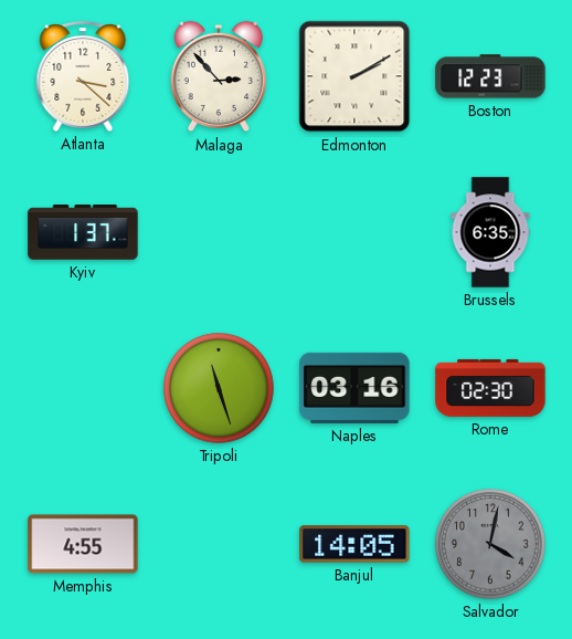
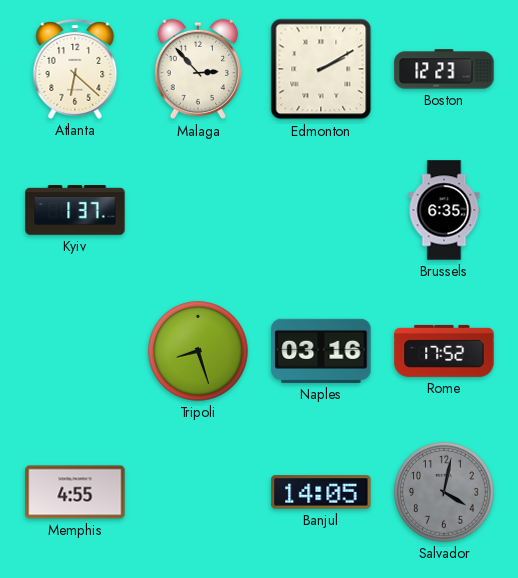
Atlanta: 3:22 -> 6:22
Tripoli: 11:27 -> 8:27
Rome: 02:30 -> 17:52
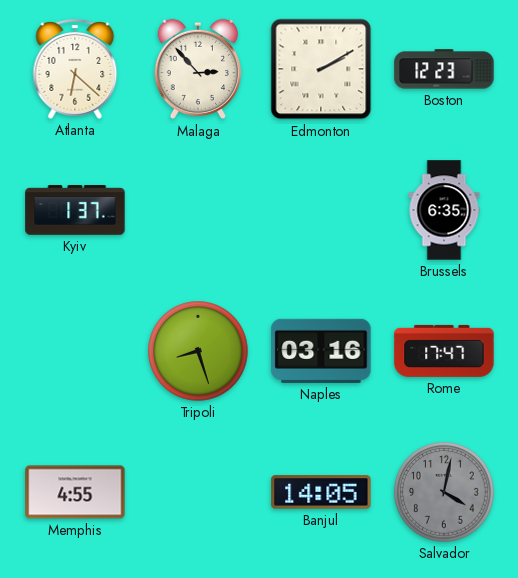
Rome: 17:52 -> 17:47
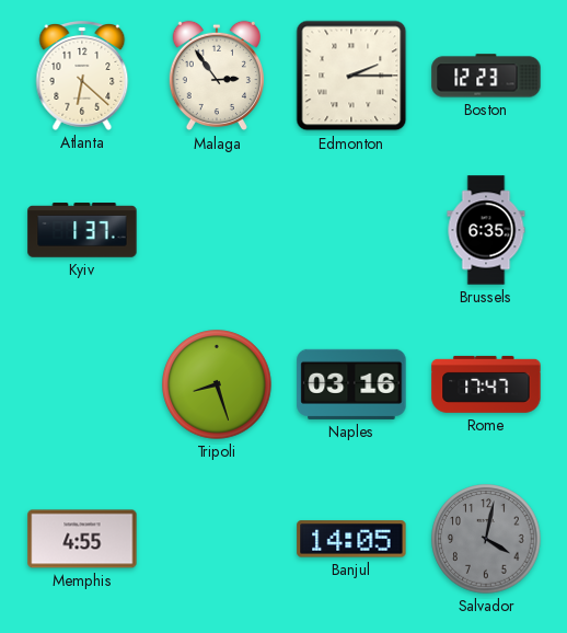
Malaga: 2:53 -> 2:54
Edmonton: 2:10 -> 2:15
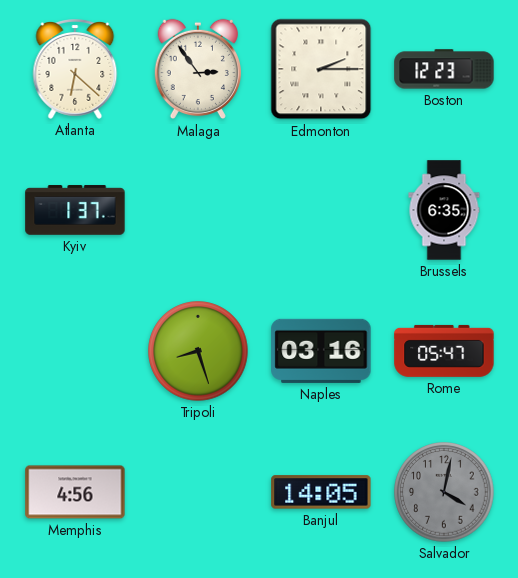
Rome: 17:47 -> 05:47
Memphis: 4:55 -> 4:56
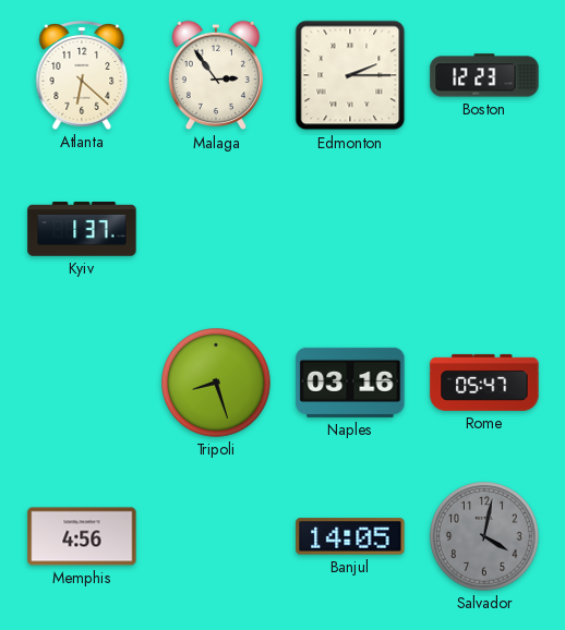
Brussels: 6:35 -> none
